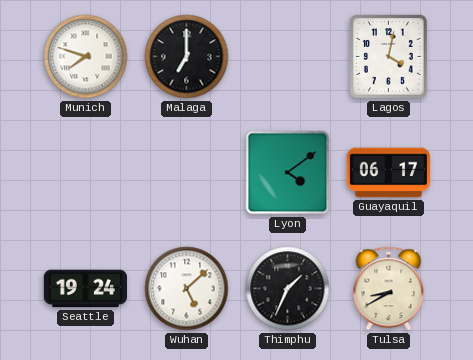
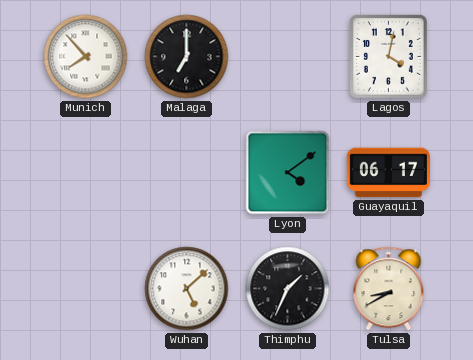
Munich: 7:48 -> 7:53
Seattle: 19:24 -> none
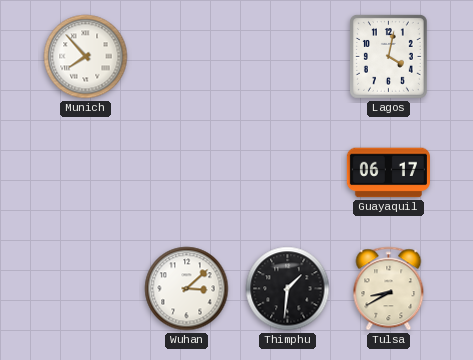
Malaga: 7:00 -> none
Lyon: 4:09 -> none
Wuhan: 5:08 -> 3:08
Thimphu: 1:34 -> 1:31
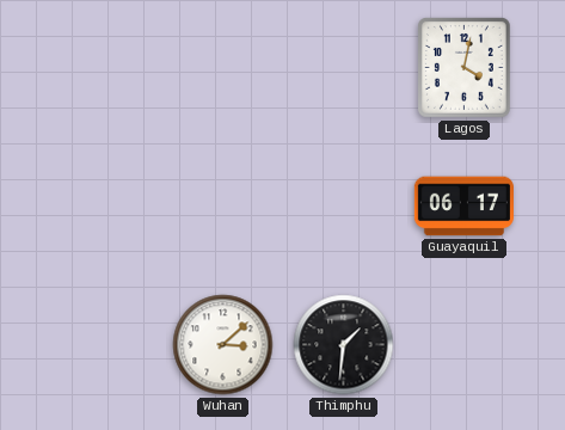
Munich: 7:53 -> none
Tulsa: 8:40 -> none
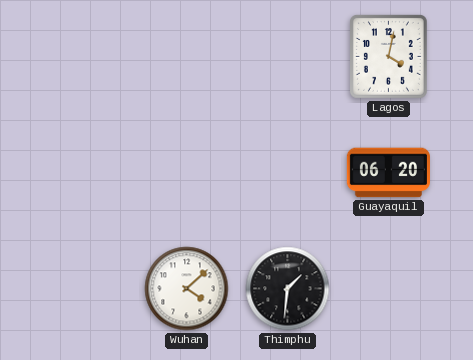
Guayaquil: 06:17 -> 06:20
Wuhan: 3:08 -> 4:08
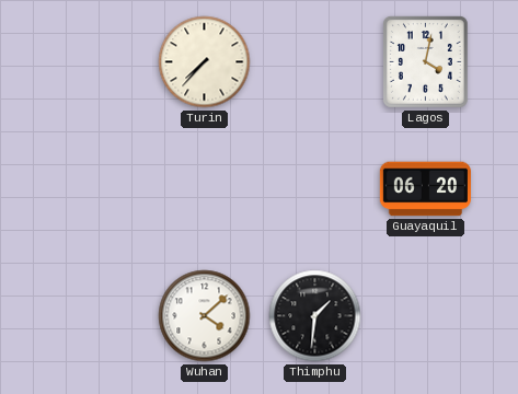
Turin: none -> 7:37
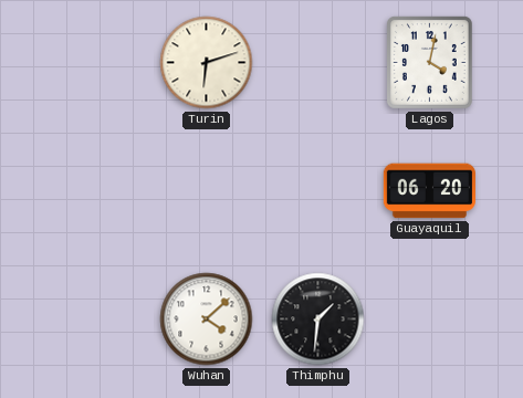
Turin: 7:37 -> 6:12
